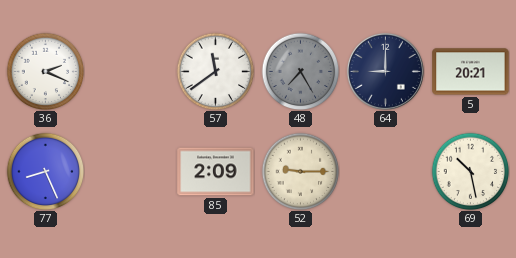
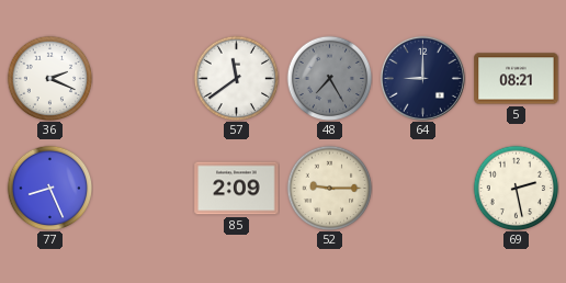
5: 20:21 -> 08:21
69: 10:28 -> 2:28
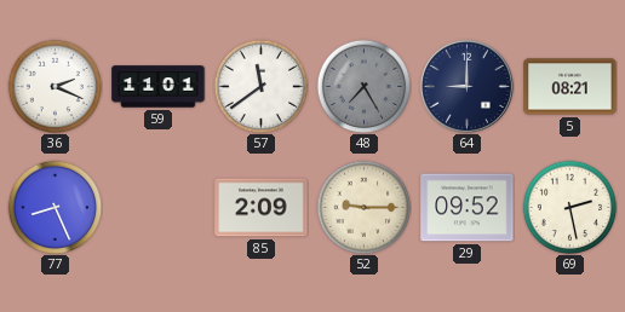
59: none -> 11:01
29: none -> 09:52
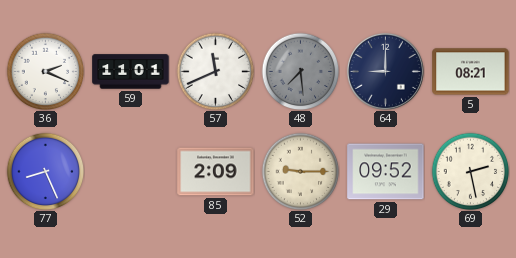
57: 11:39 -> 11:41
48: 7:25 -> 7:29
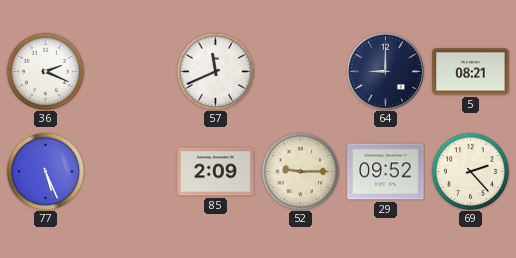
59: 11:01 -> none
48: 7:29 -> none
77: 8:26 -> 5:26
69: 2:28 -> 2:23
